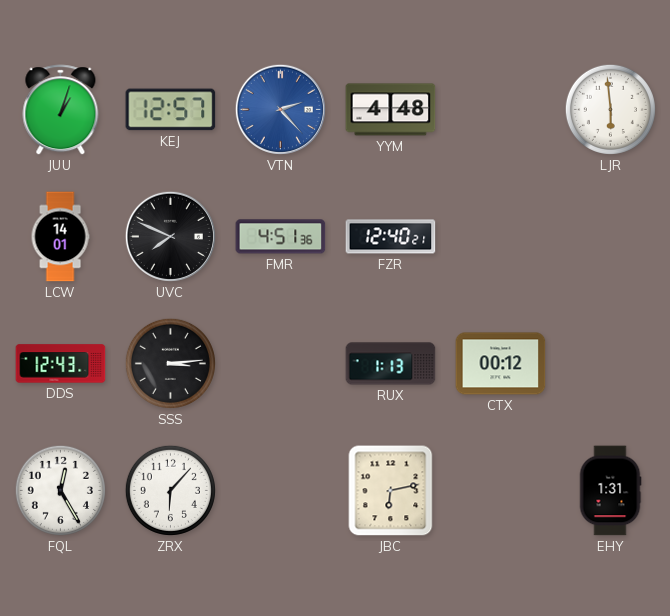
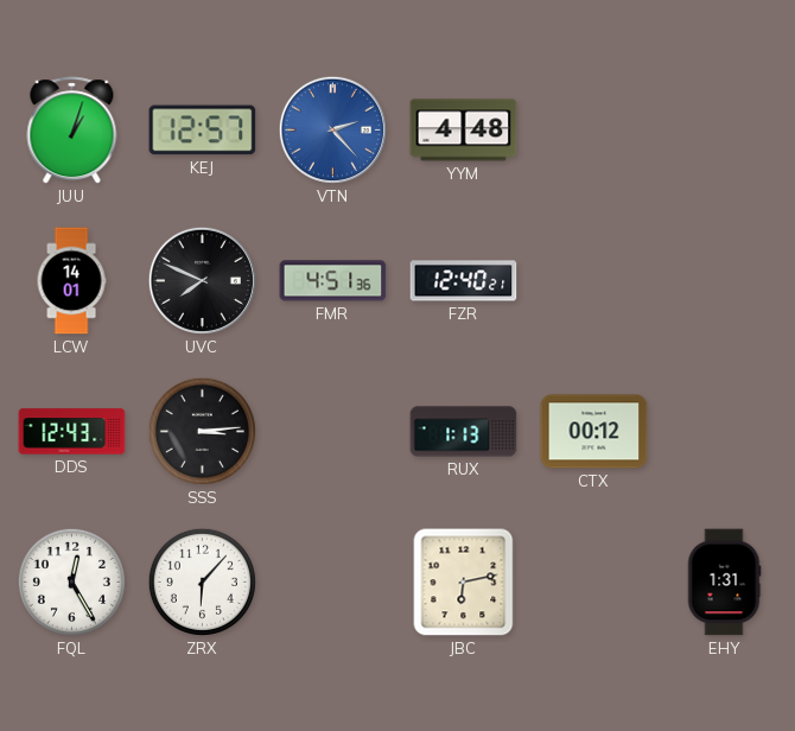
LJR: 5:59 -> none
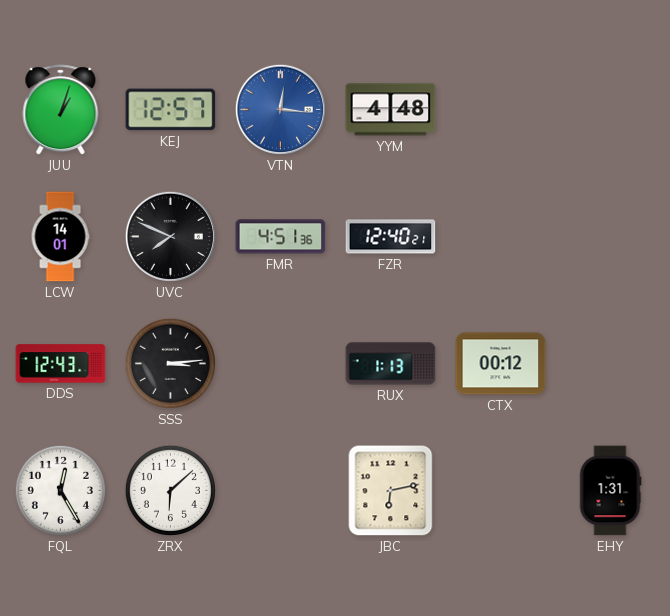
VTN: 2:23 -> 12:16
ZRX: 6:07 -> 6:08
